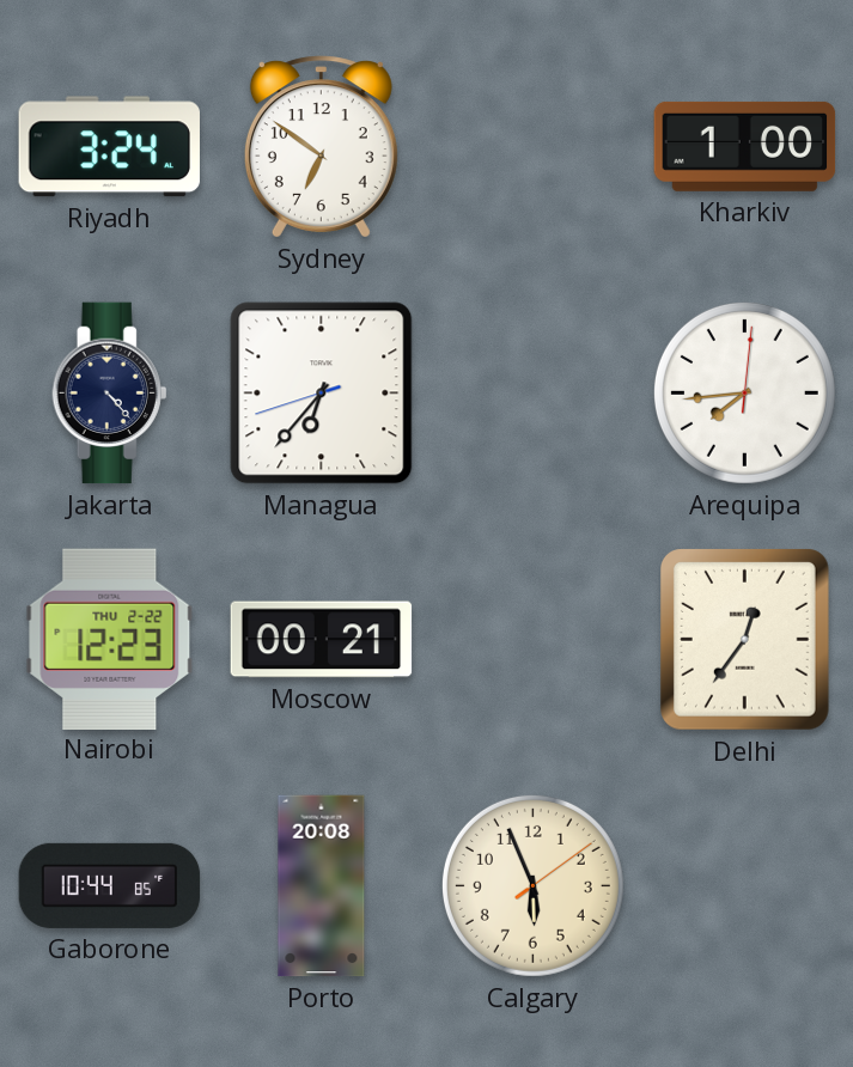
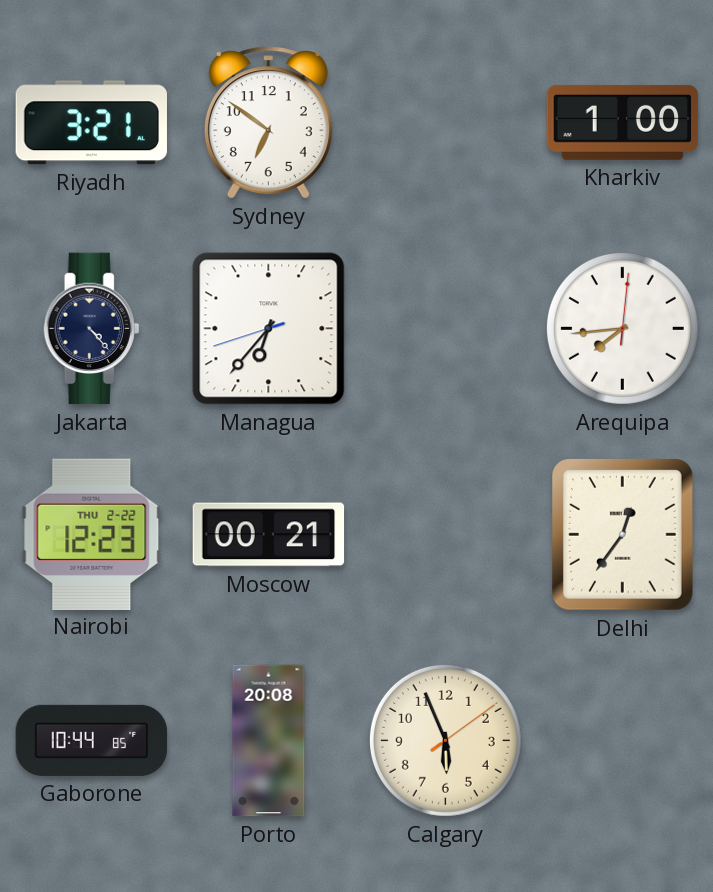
Riyadh: 3:24 -> 3:21
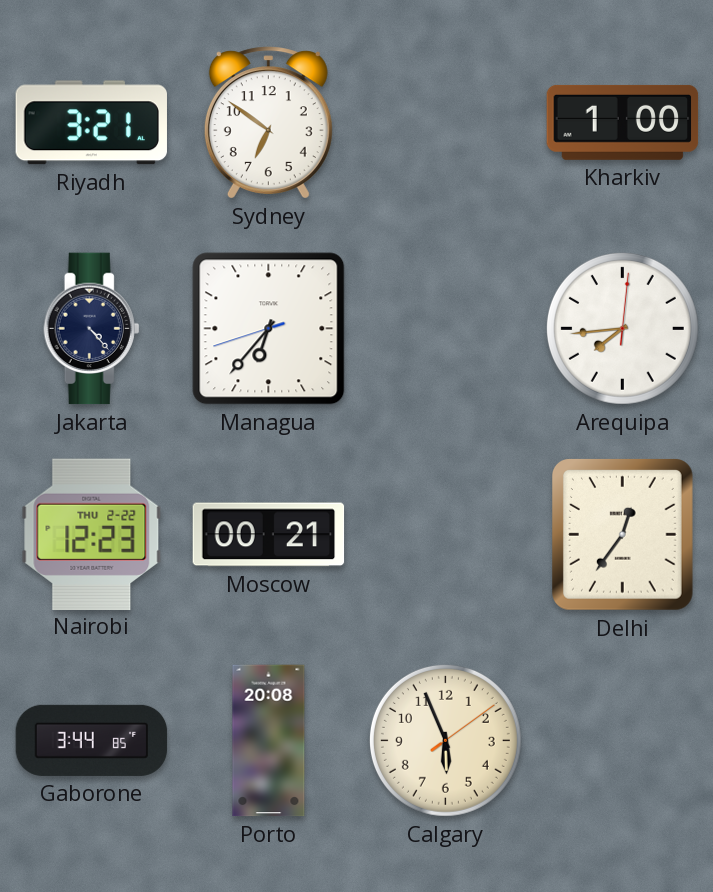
Gaborone: 10:44 -> 3:44
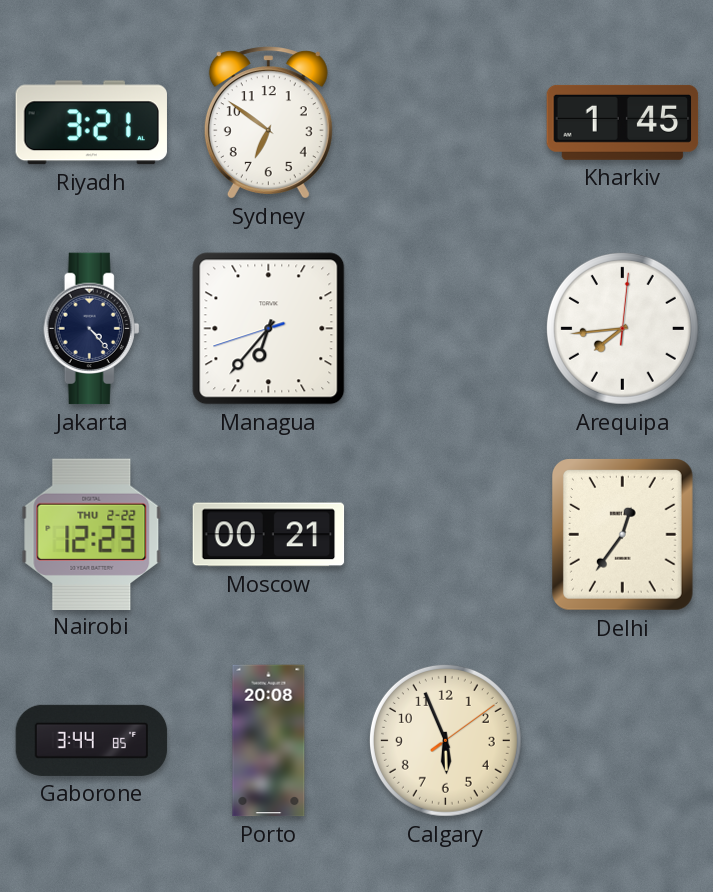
Kharkiv: 1:00 -> 1:45
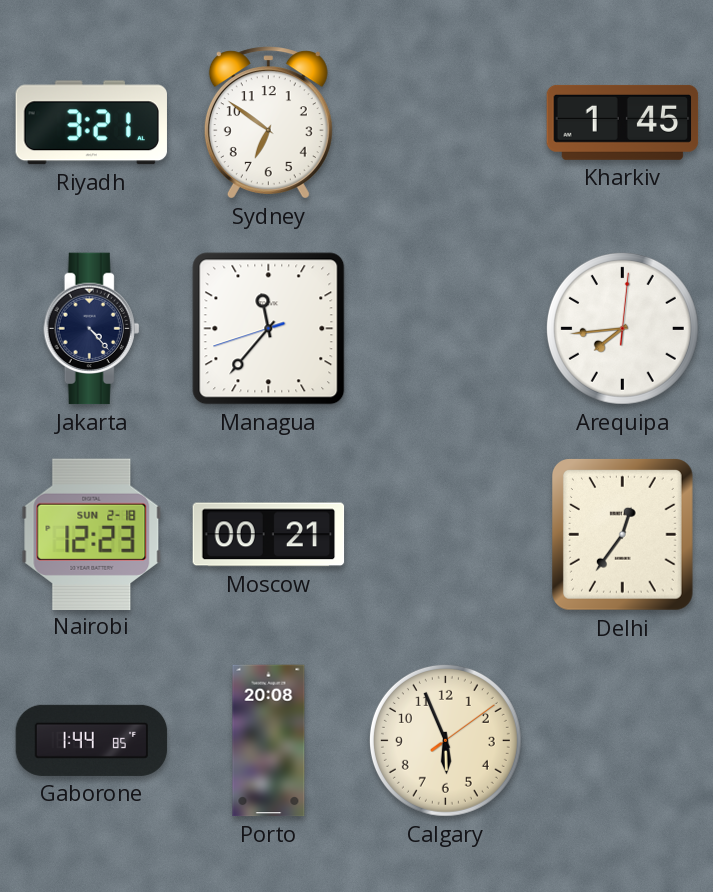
Managua: 6:36 -> 11:36
Nairobi date: THU 2-22 -> SUN 2-18
Gaborone: 3:44 -> 1:44
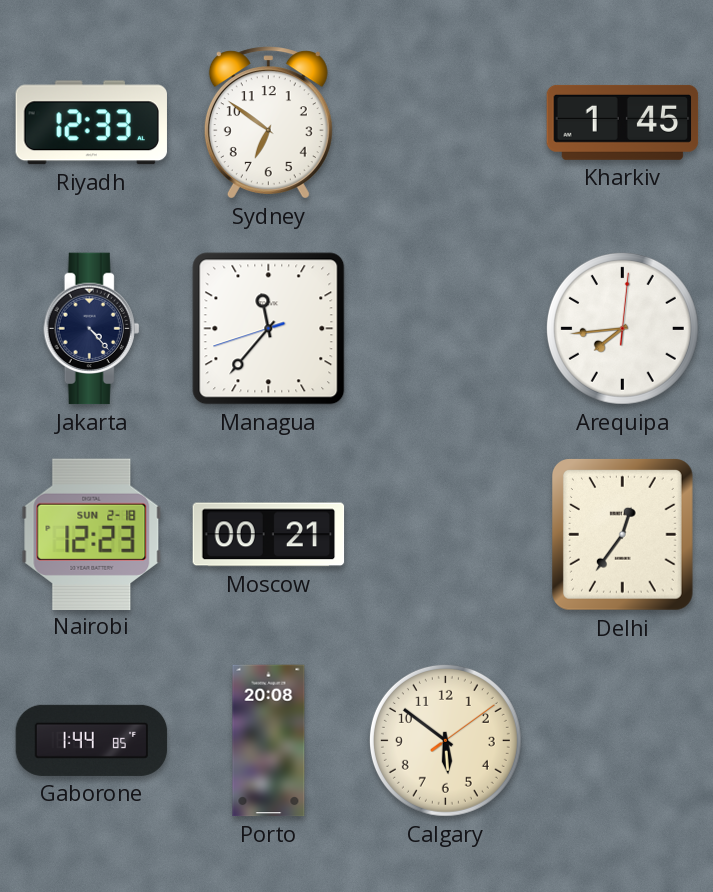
Riyadh: 3:21 -> 12:33
Calgary: 5:56 -> 5:51
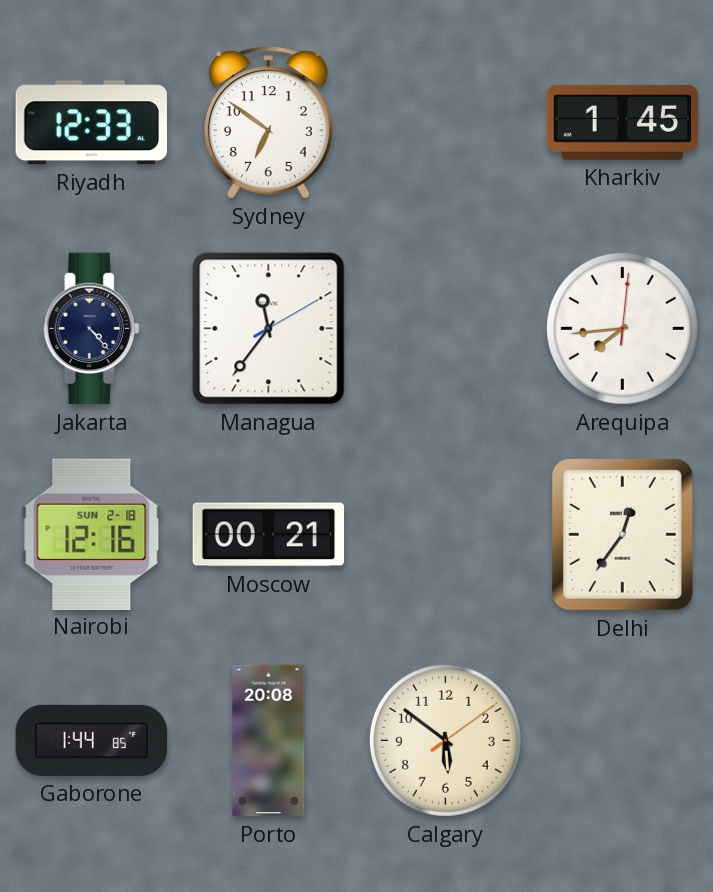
Managua: 11:36:42 -> 11:36:10
Nairobi: 12:23 -> 12:16
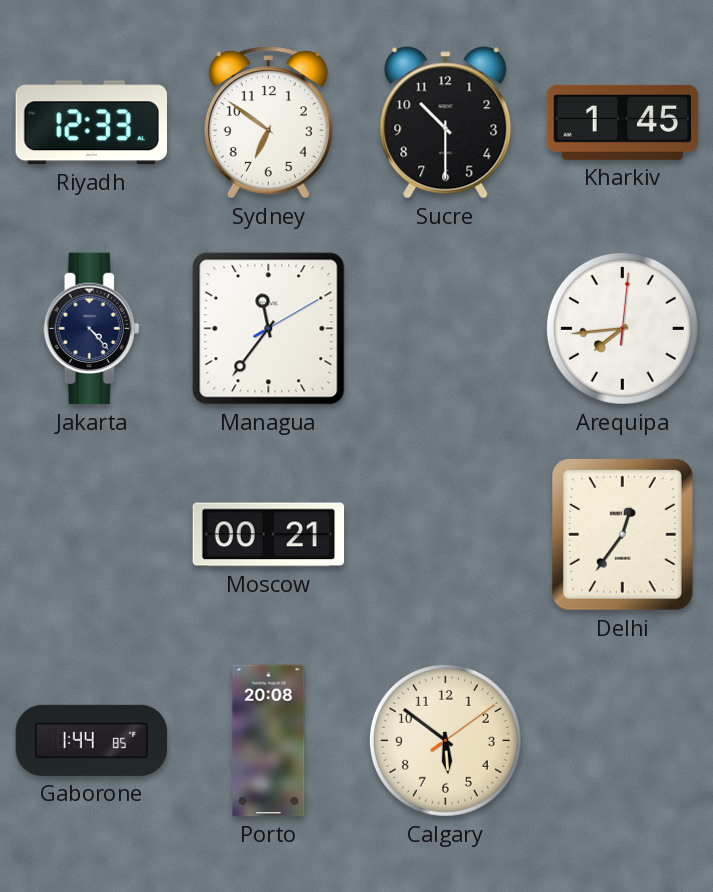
Sucre: none -> 10:30
Nairobi: 12:16 -> none
